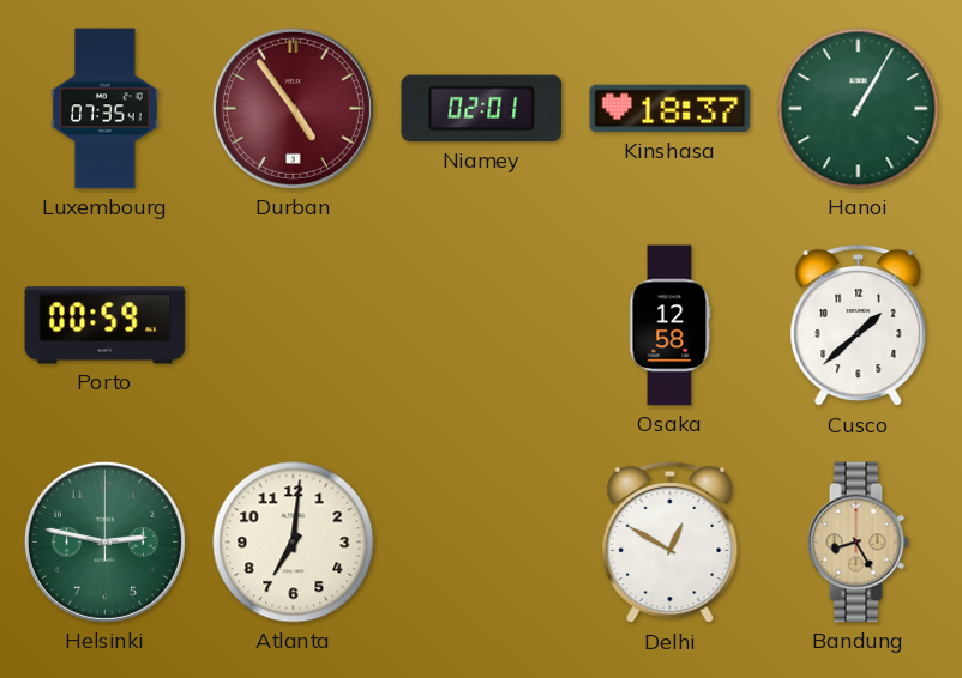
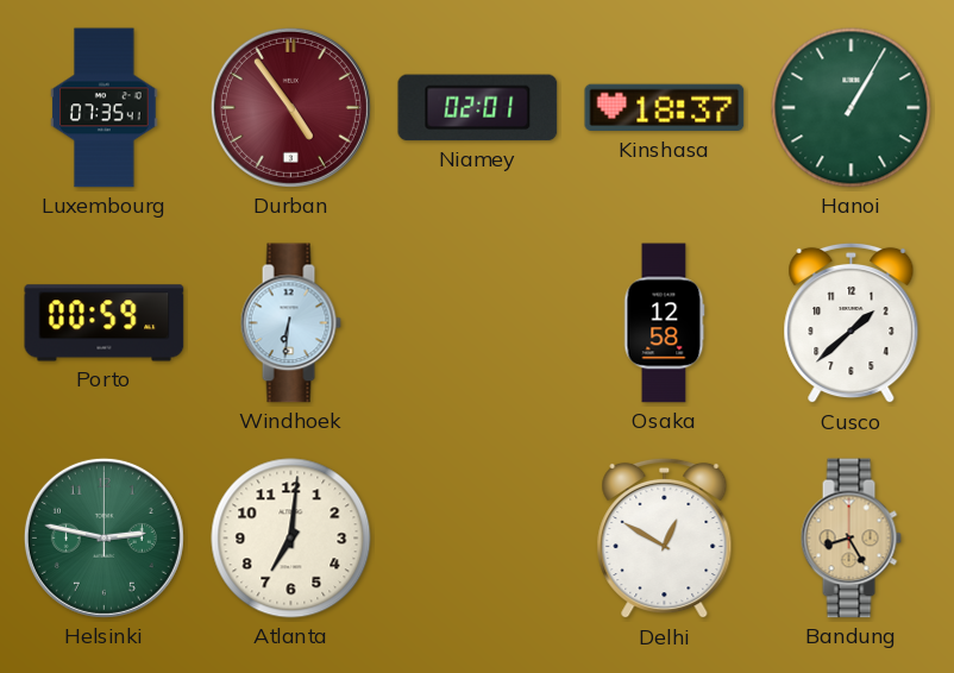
Windhoek: none -> 6:31
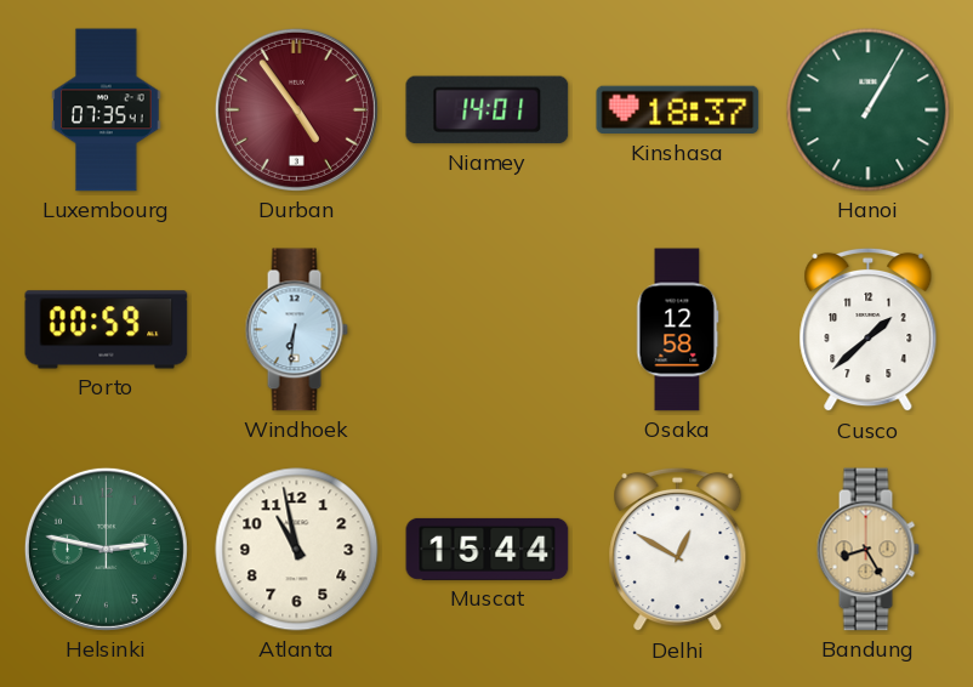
Niamey: 02:01 -> 14:01
Atlanta: 7:01 -> 10:58
Muscat: none -> 15:44
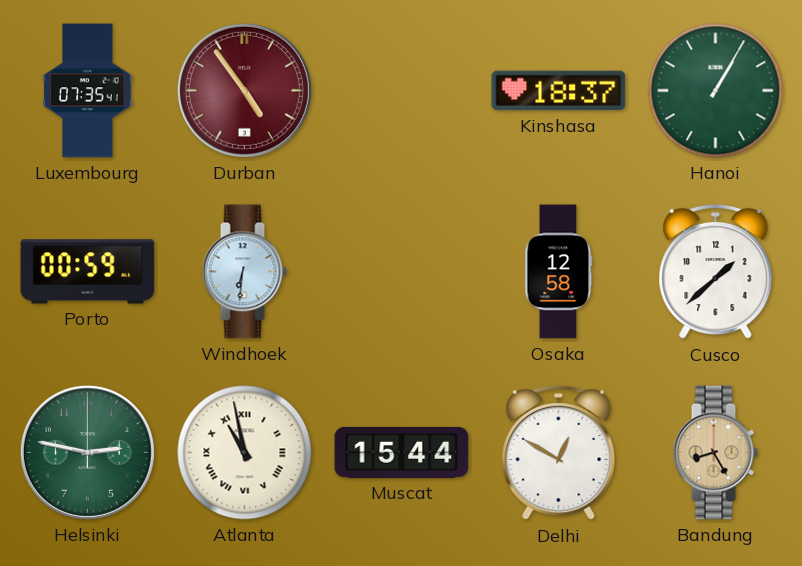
Niamey: 14:01 -> none
Atlanta numerals: Arabic -> Roman
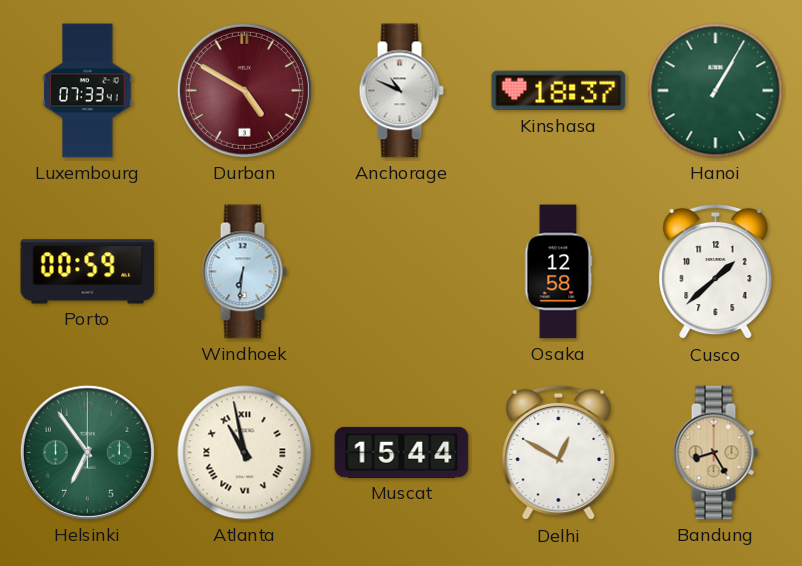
Luxembourg: 07:35 -> 07:33
Durban: 4:54 -> 4:50
Anchorage: none -> 10:49
Helsinki: 2:47 -> 6:54
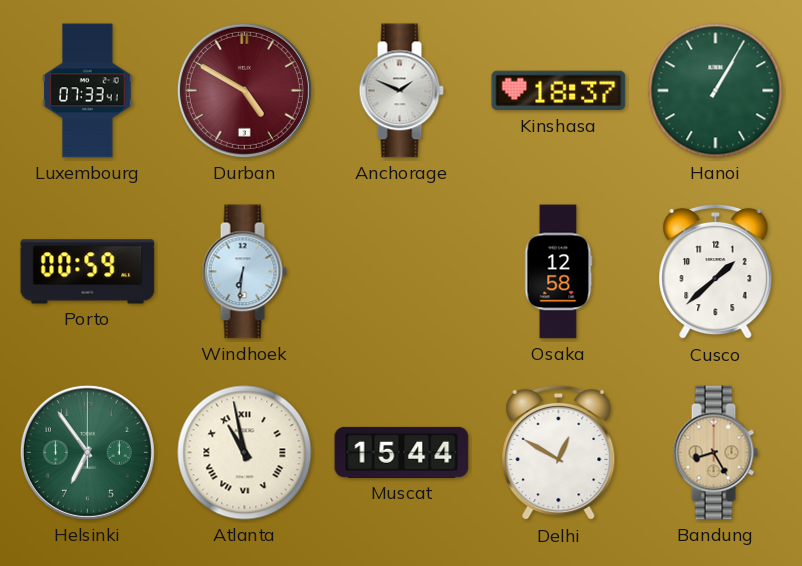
Anchorage: 10:49 -> 1:49
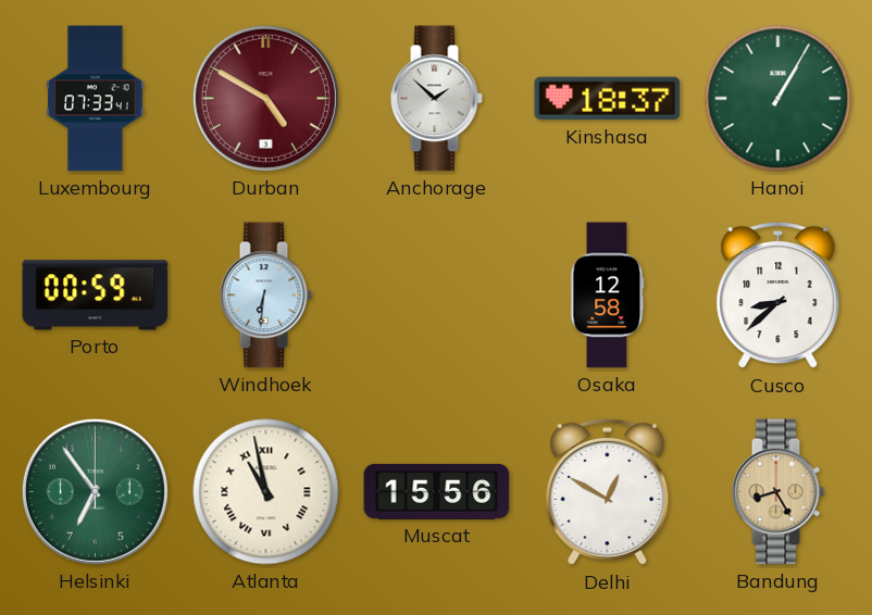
Anchorage: 1:49 -> 1:52
Cusco: 1:38 -> 8:38
Muscat: 15:44 -> 15:56
